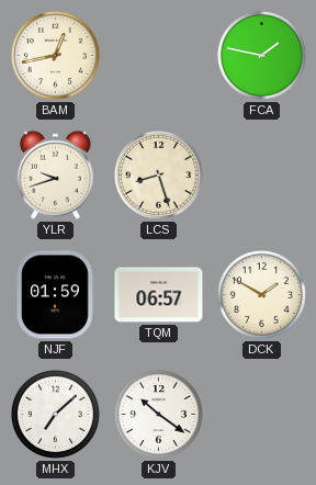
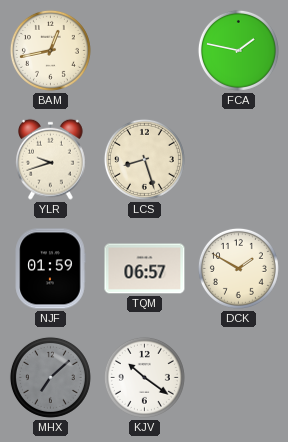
MHX dial: white -> grey
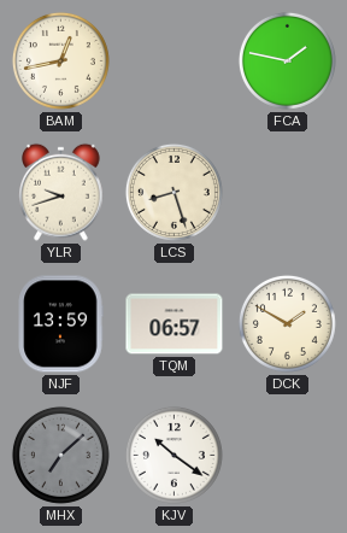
NJF: 01:59 -> 13:59
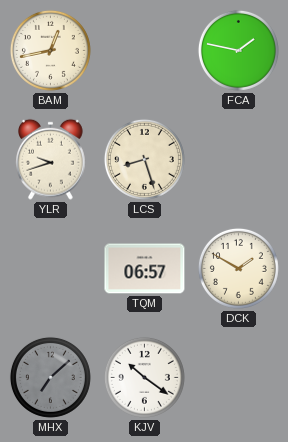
NJF: 13:59 -> none
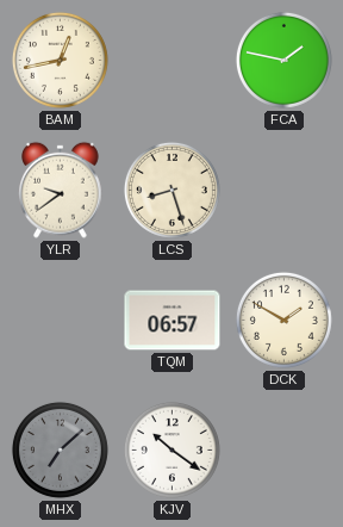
YLR: 9:42 -> 9:39
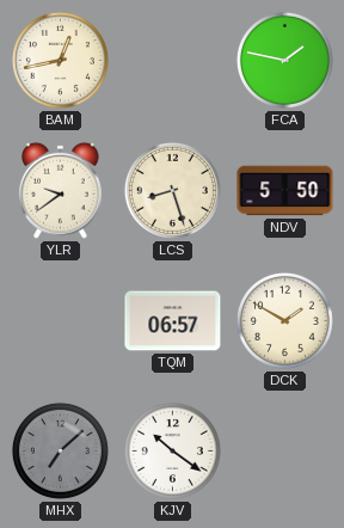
NDV: none -> 5:50
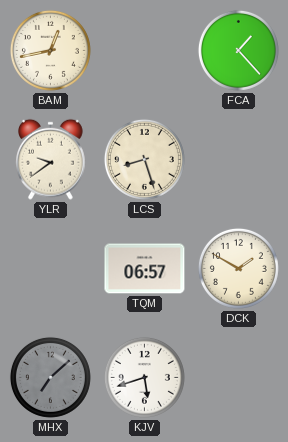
FCA: 1:47 -> 1:23
NDV: 5:50 -> none
KJV: 10:21 -> 5:42
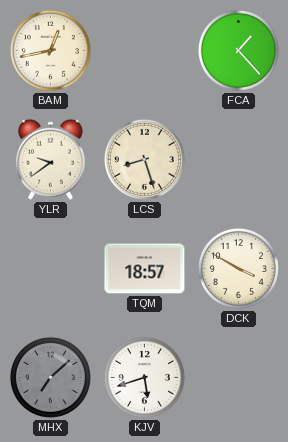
TQM: 06:57 -> 18:57
DCK: 1:50 -> 3:50
